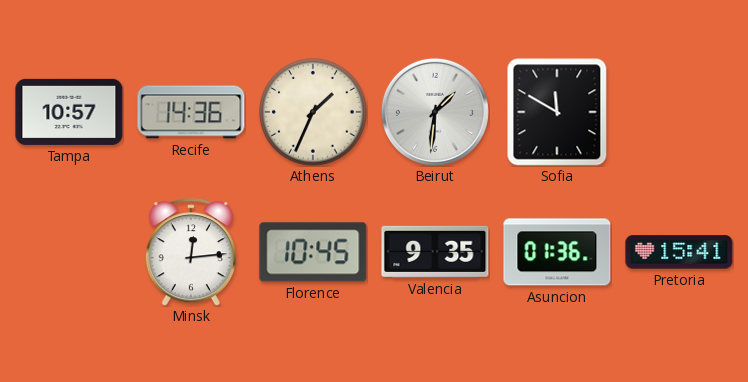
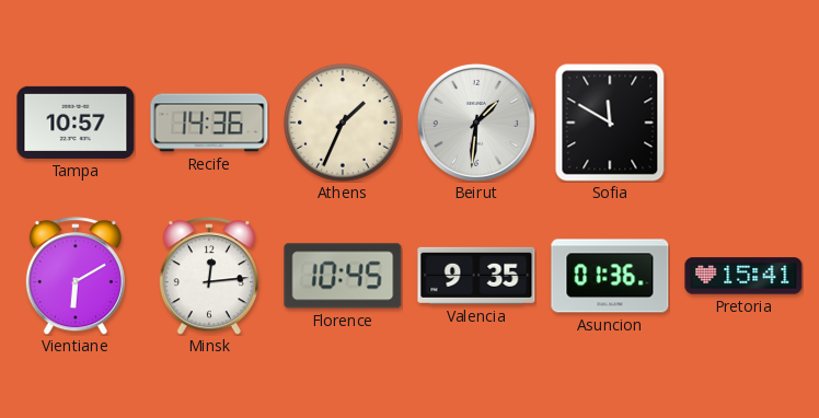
Vientiane: none -> 6:10
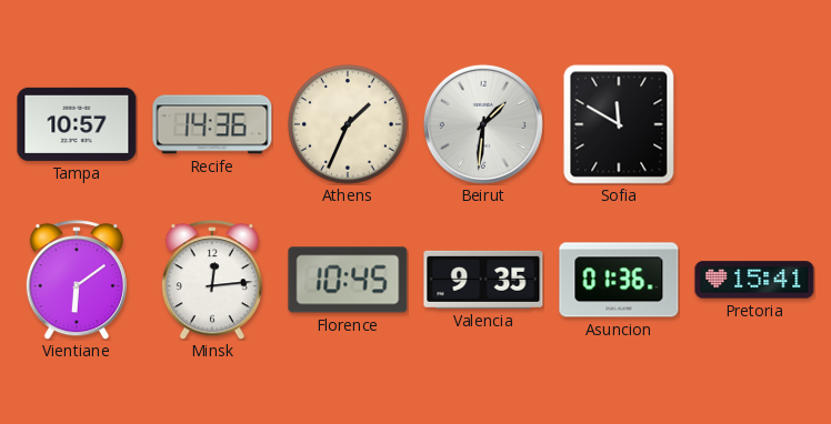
Vientiane: 6:10 -> 6:09
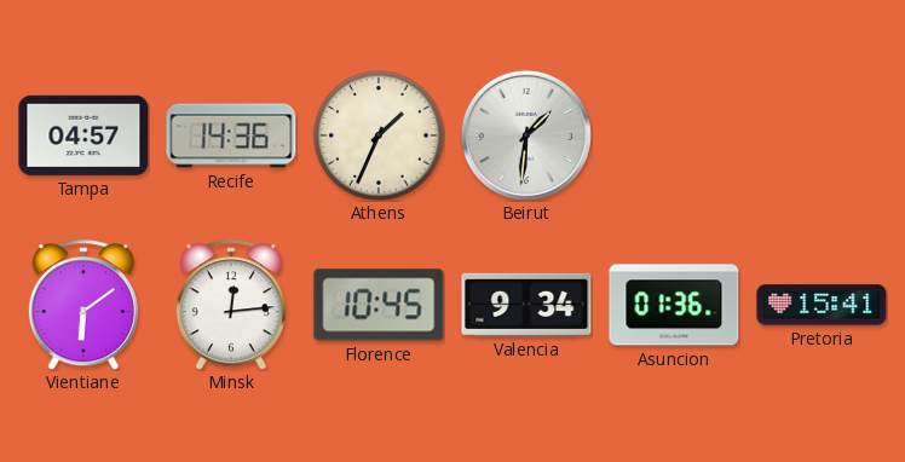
Tampa: 10:57 -> 04:57
Sofia: 11:50 -> none
Valencia: 9:35 -> 9:34
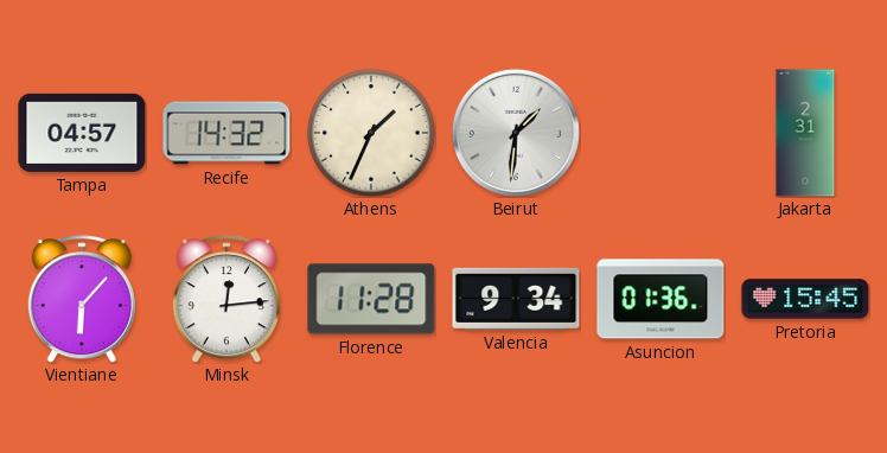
Recife: 14:36 -> 14:32
Jakarta: none -> 2:31
Vientiane: 6:09 -> 6:07
Florence: 10:45 -> 11:28
Pretoria: 15:41 -> 15:45
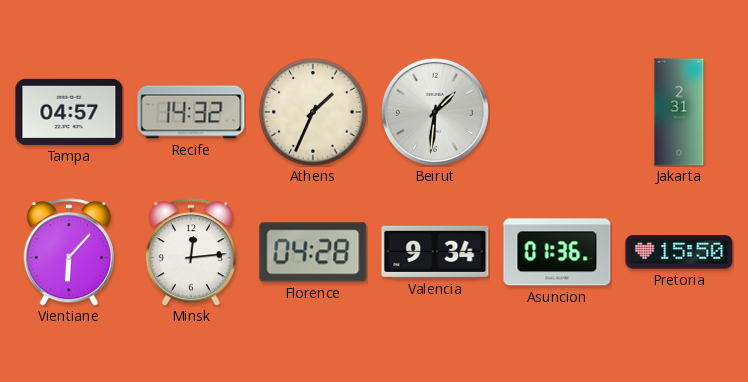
Florence: 11:28 -> 04:28
Pretoria: 15:45 -> 15:50
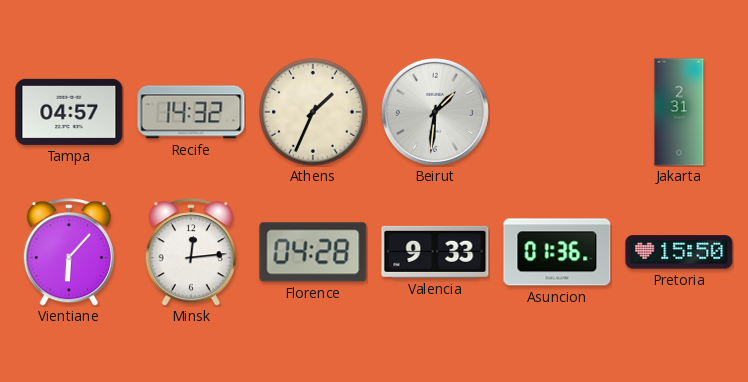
Valencia: 9:34 -> 9:33
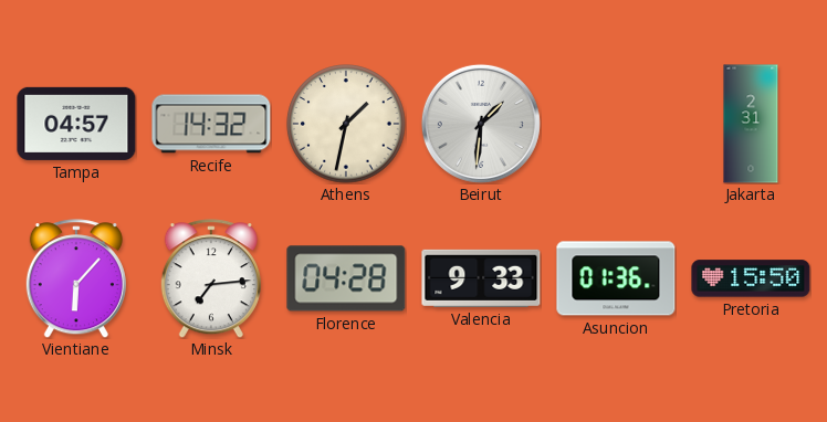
Athens: 1:34 -> 1:32
Minsk: 12:14 -> 7:14
